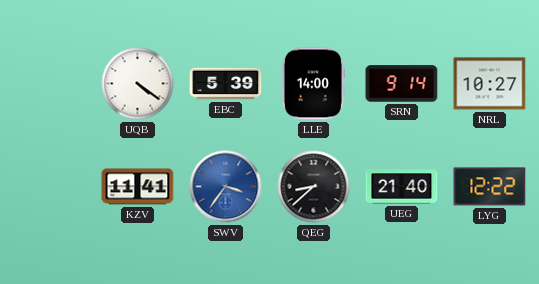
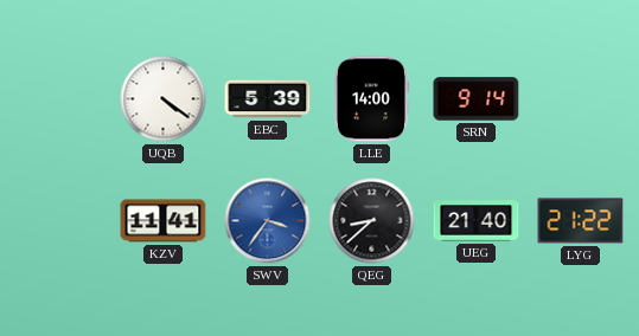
NRL: 10:27 -> none
LYG: 12:22 -> 21:22
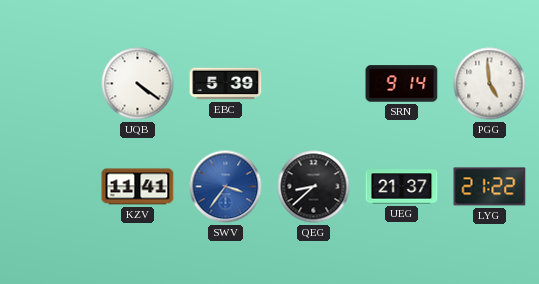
LLE: 14:00 -> none
PGG: none -> 4:59
UEG: 21:40 -> 21:37
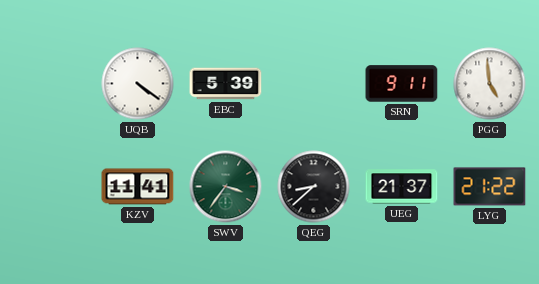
SRN: 9:14 -> 9:11
SWV dial: blue -> green
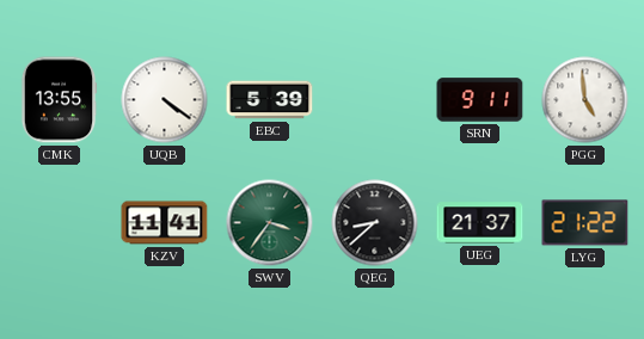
CMK: none -> 13:55
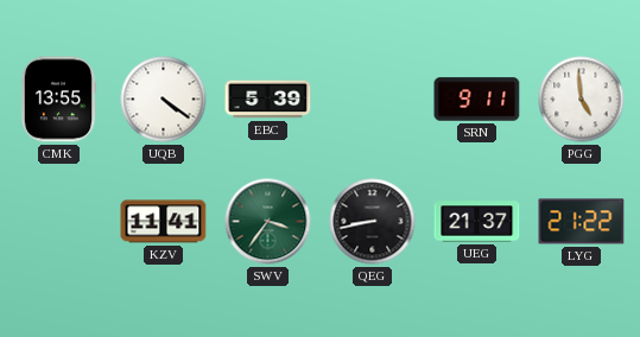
QEG: 8:38 -> 8:43
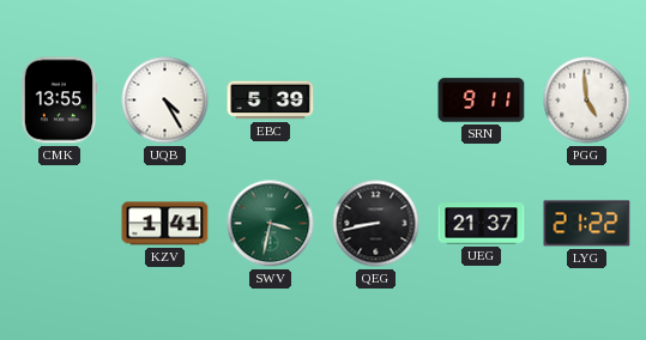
UQB: 4:21 -> 4:25
KZV: 11:41 -> 1:41
SWV: 3:36 -> 3:32
